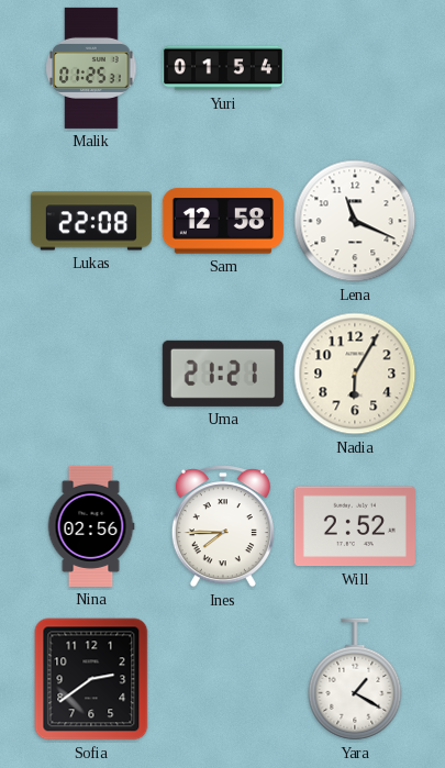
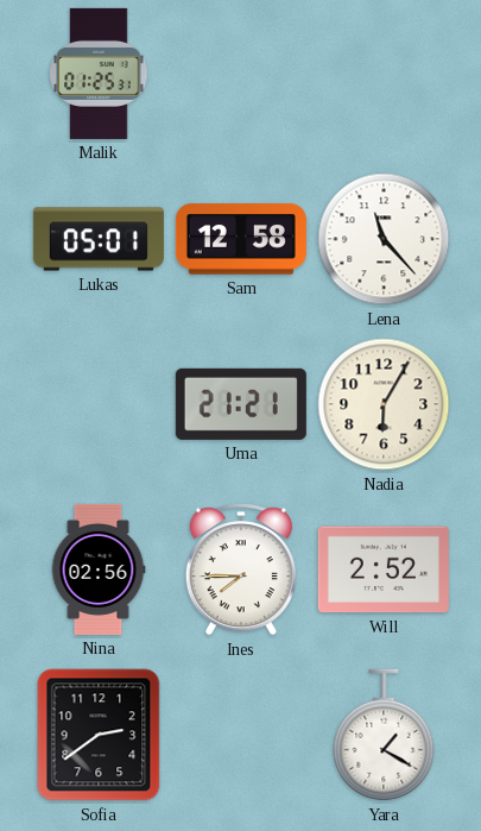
Yuri: 01:54 -> none
Lukas: 22:08 -> 05:01
Lena: 11:19 -> 11:23
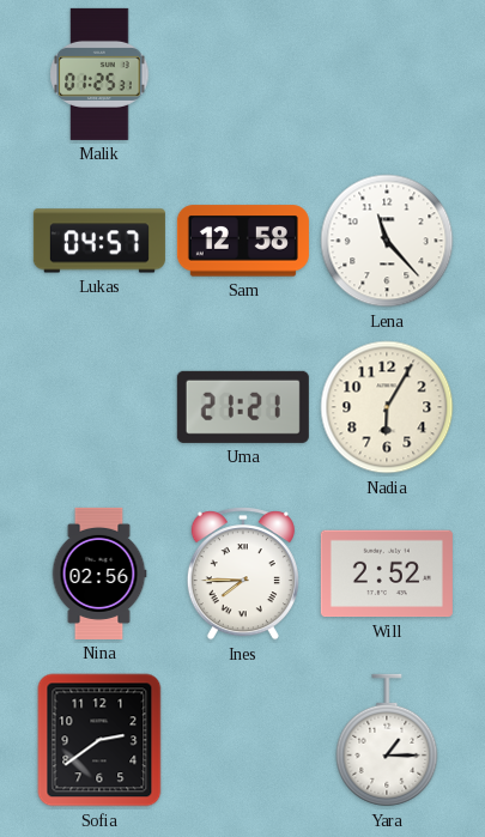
Lukas: 05:01 -> 04:57
Yara: 1:20 -> 1:15
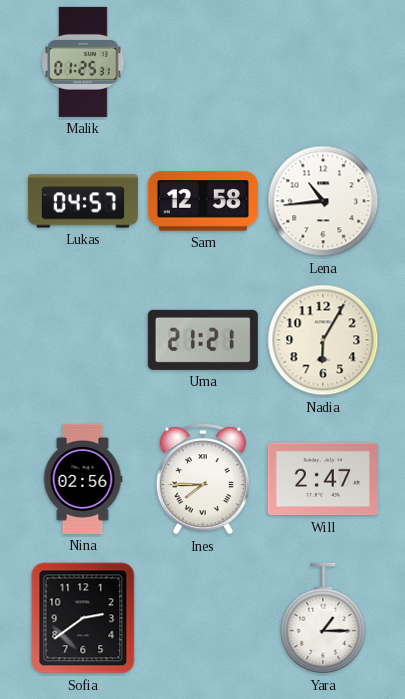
Lena: 11:23 -> 10:44
Will: 2:52 -> 2:47
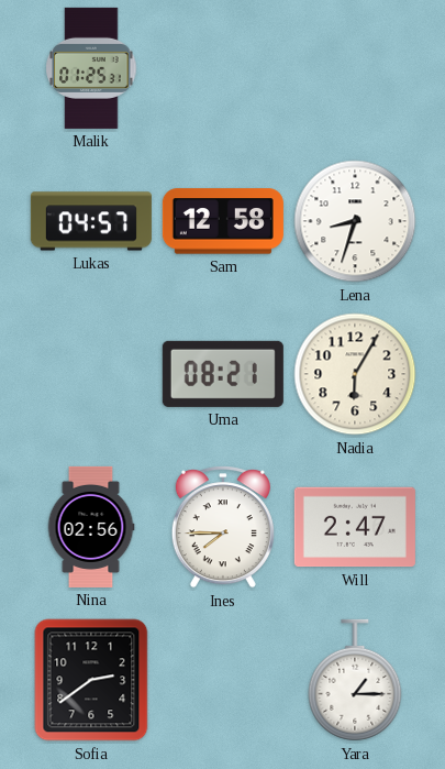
Lena: 10:44 -> 8:33
Uma: 21:21 -> 08:21
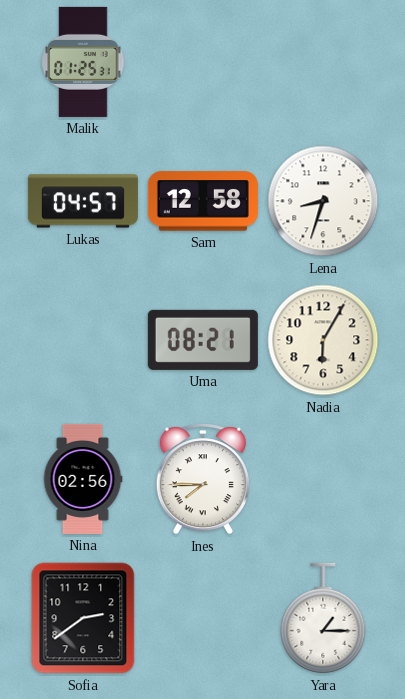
Will: 2:47 -> none
